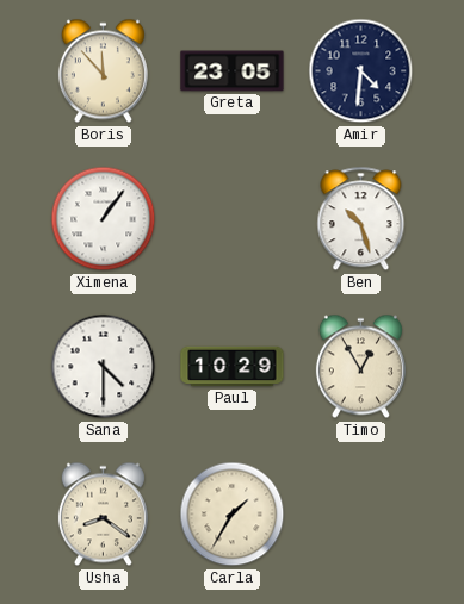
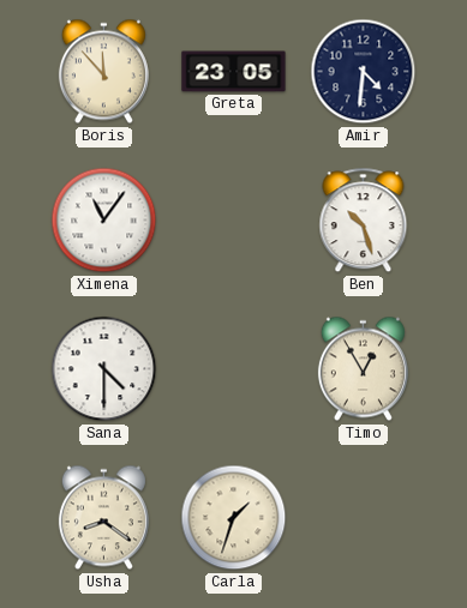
Ximena: 1:06 -> 11:06
Paul: 10:29 -> none
Carla: 1:35 -> 1:33
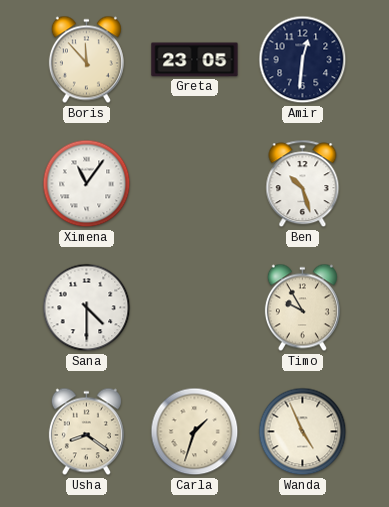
Amir: 4:31 -> 12:31
Timo: 12:55 -> 9:55
Wanda: none -> 4:56
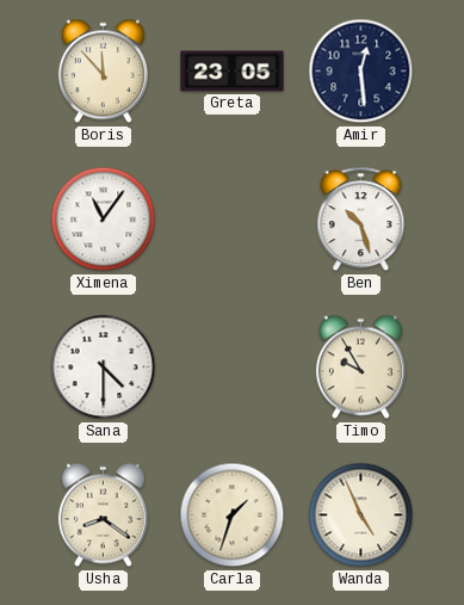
Amir: 12:31 -> 12:29
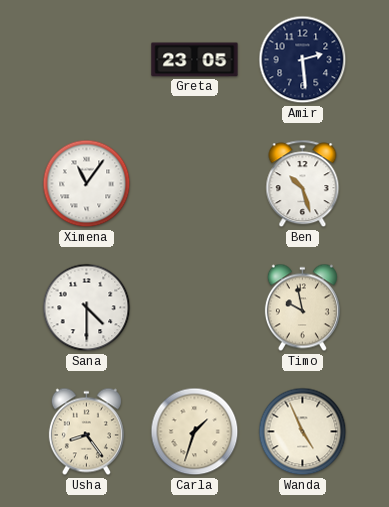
Boris: 11:53 -> none
Amir: 12:29 -> 2:29
Timo: 9:55 -> 9:58
Usha: 8:21 -> 8:24
